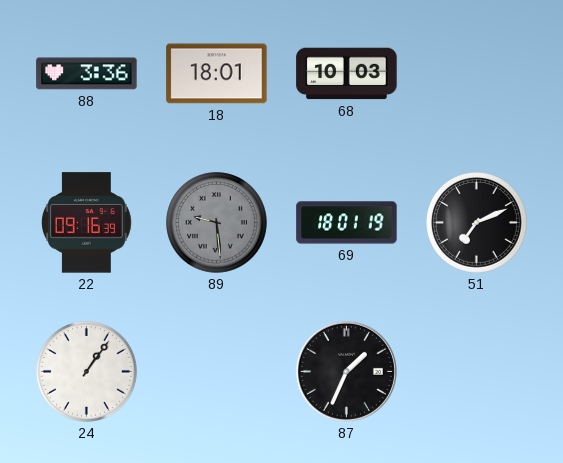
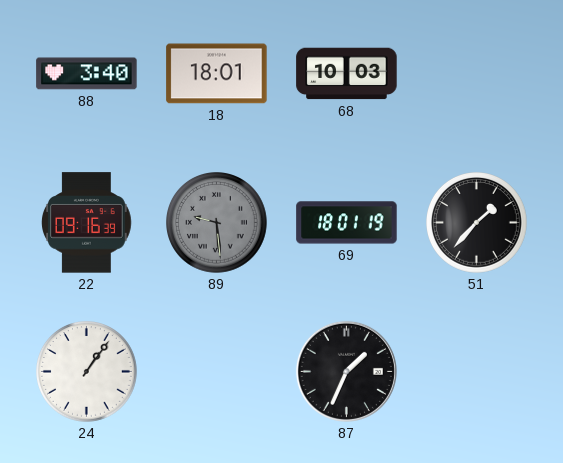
88: 3:36 -> 3:40
51: 7:11 -> 1:37
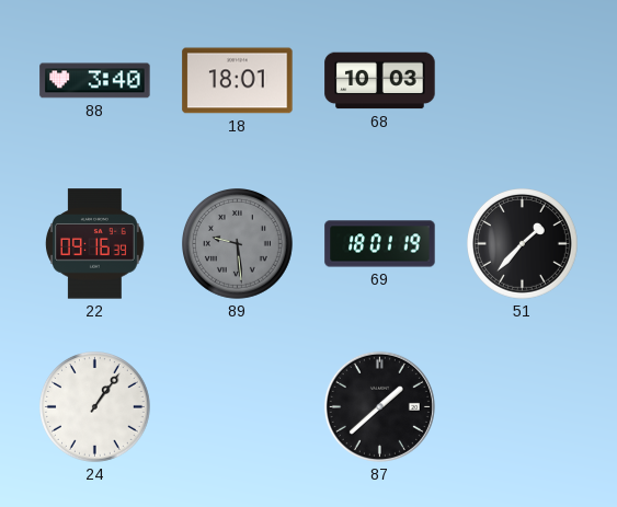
87: 1:34 -> 1:38
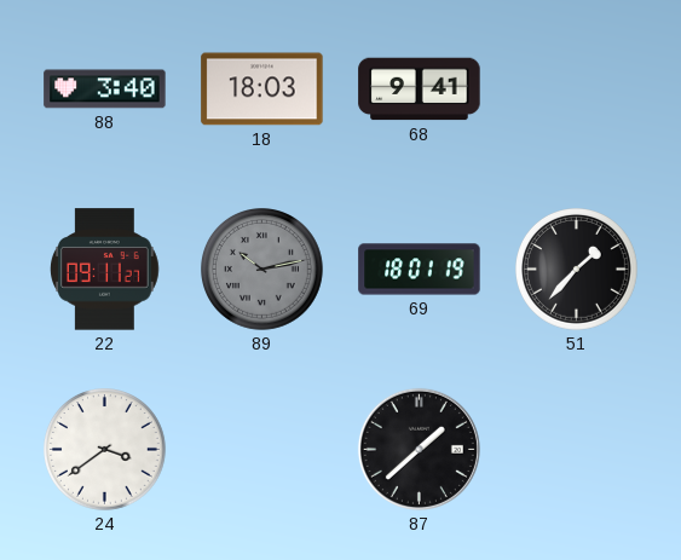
18: 18:01 -> 18:03
68: 10:03 -> 9:41
22: 09:16 -> 09:11
89: 9:29 -> 10:13
24: 1:06 -> 3:39
